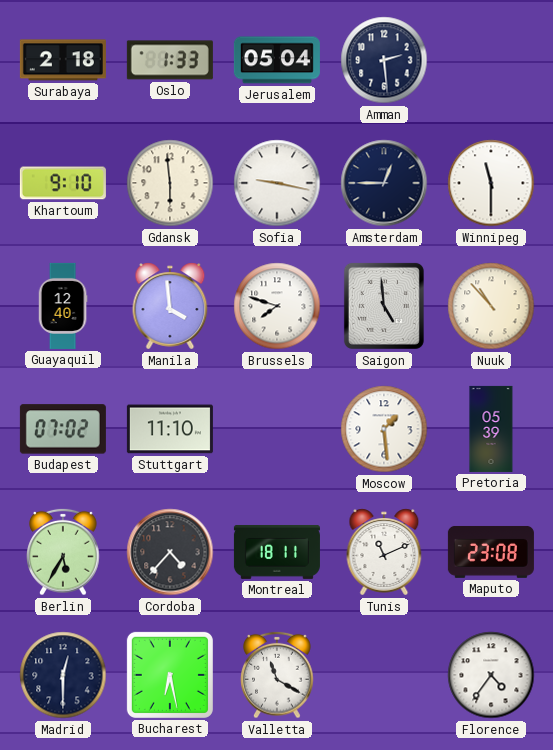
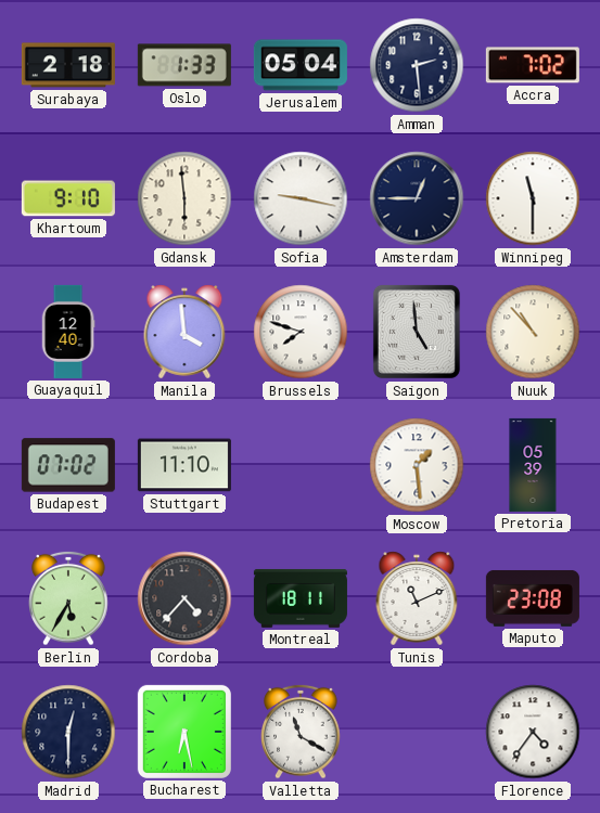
Accra: none -> 7:02
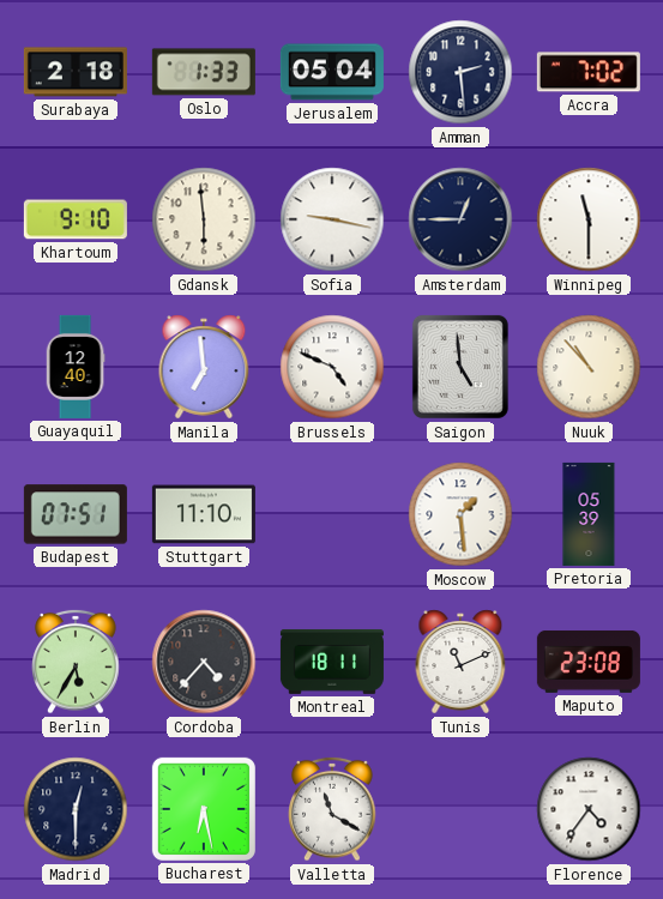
Manila: 3:59 -> 6:59
Brussels: 7:48 -> 4:49
Budapest: 07:02 -> 07:51
